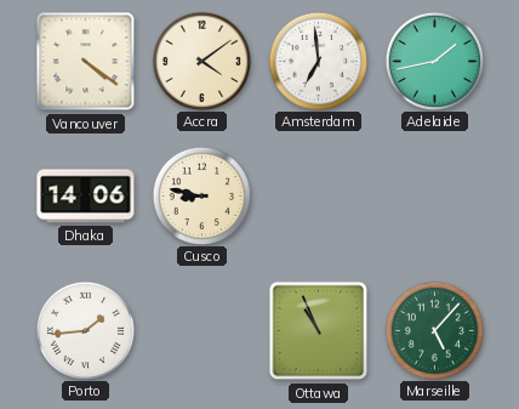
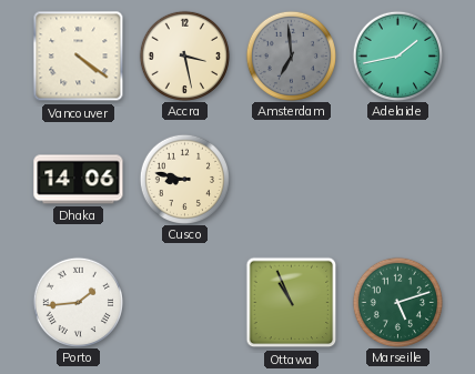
Accra: 4:09 -> 3:28
Amsterdam dial: white -> grey
Marseille: 5:07 -> 5:12
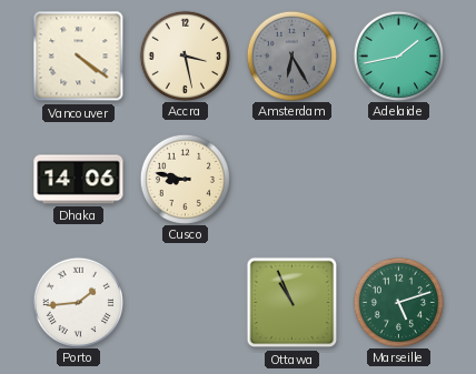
Amsterdam: 6:59 -> 6:25
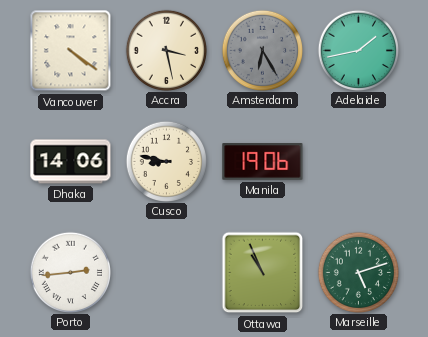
Manila: none -> 19:06
Porto: 1:44 -> 2:44
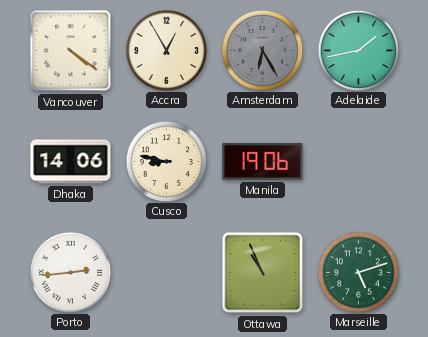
Accra: 3:28 -> 12:55
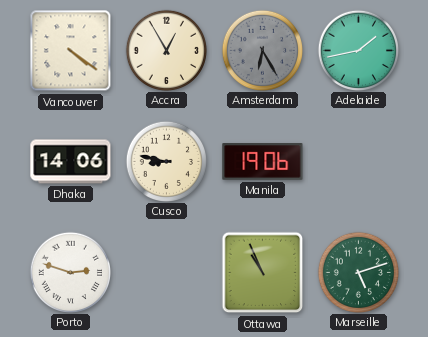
Porto: 2:44 -> 2:48
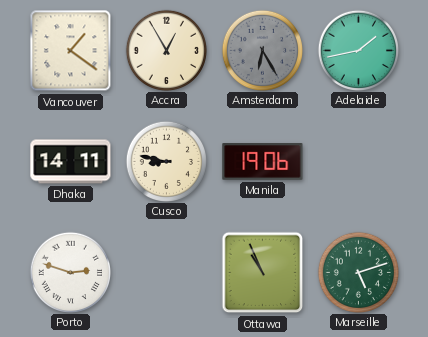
Vancouver: 4:21 -> 1:21
Dhaka: 14:06 -> 14:11
